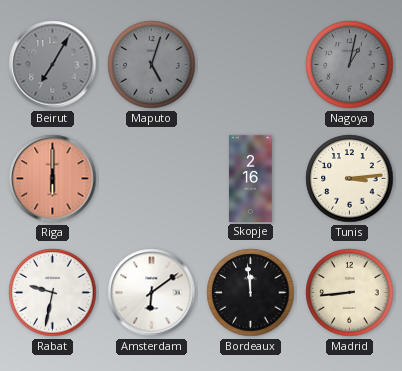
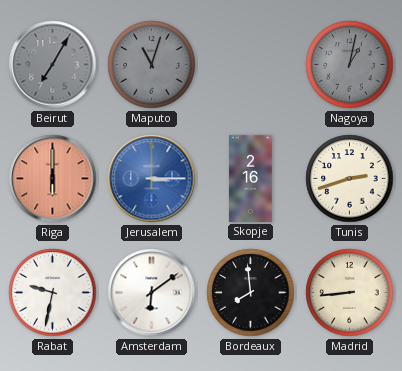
Maputo: 5:03 -> 11:03
Jerusalem: none -> 3:15
Tunis: 3:14 -> 2:42
Bordeaux: 11:59 -> 7:59
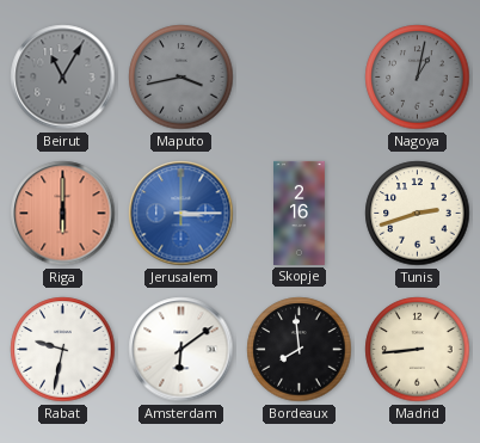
Beirut: 7:05 -> 11:05
Maputo: 11:03 -> 3:43
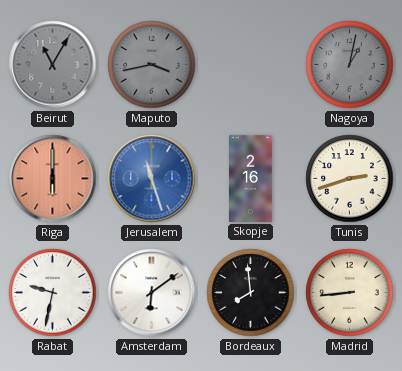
Jerusalem: 3:15 -> 11:27
